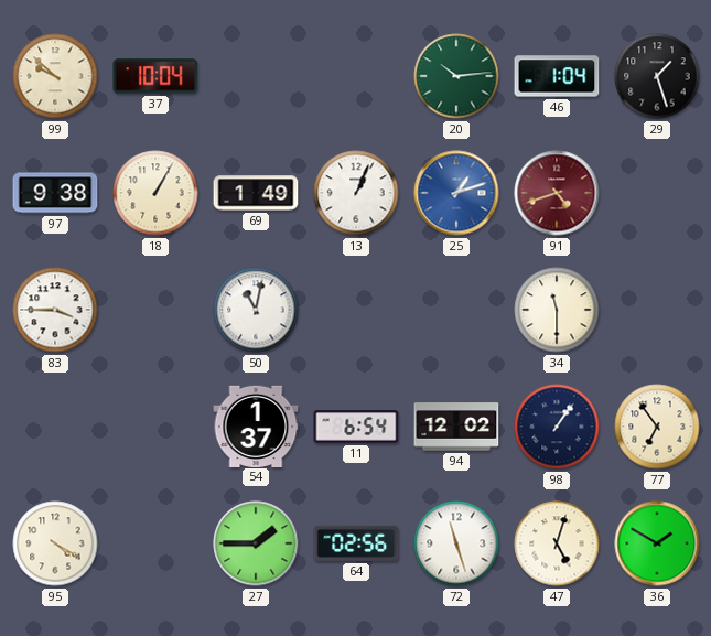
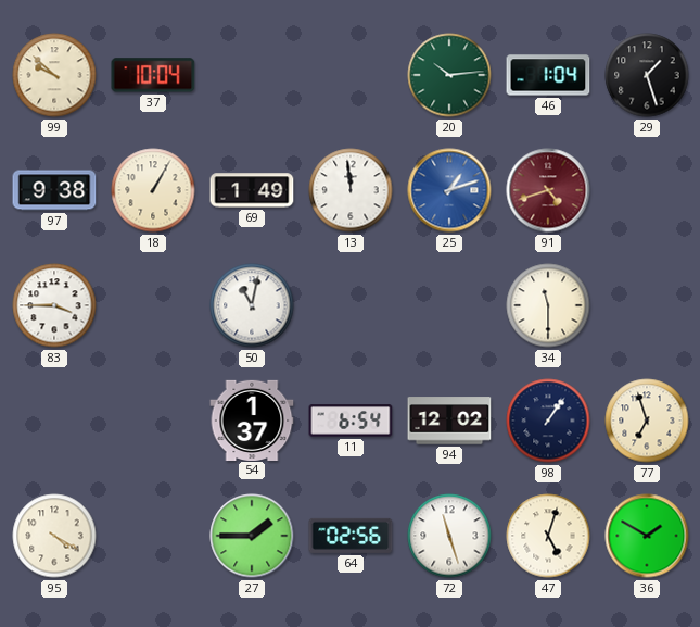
13: 1:04 -> 11:59
77: 6:54 -> 6:57
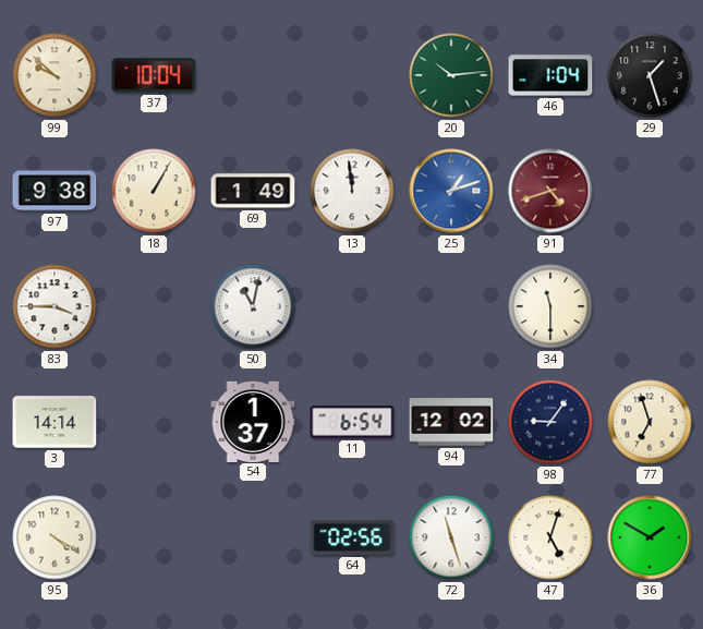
3: none -> 14:14
98: 1:06 -> 9:06
27: 1:45 -> none
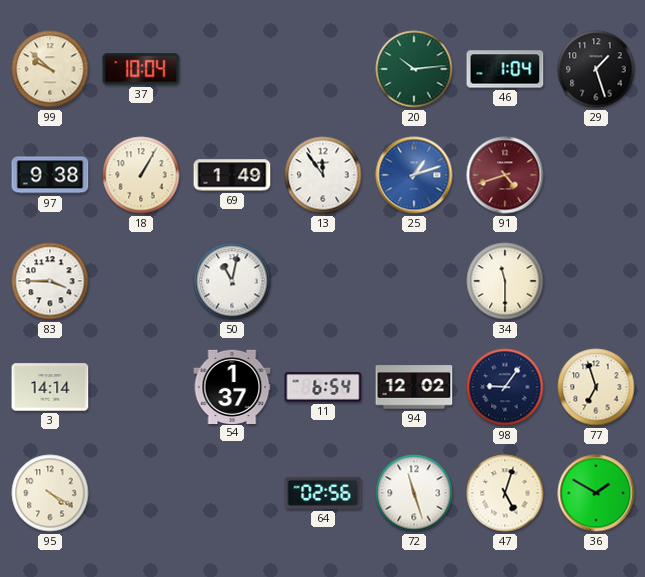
13: 11:59 -> 11:54
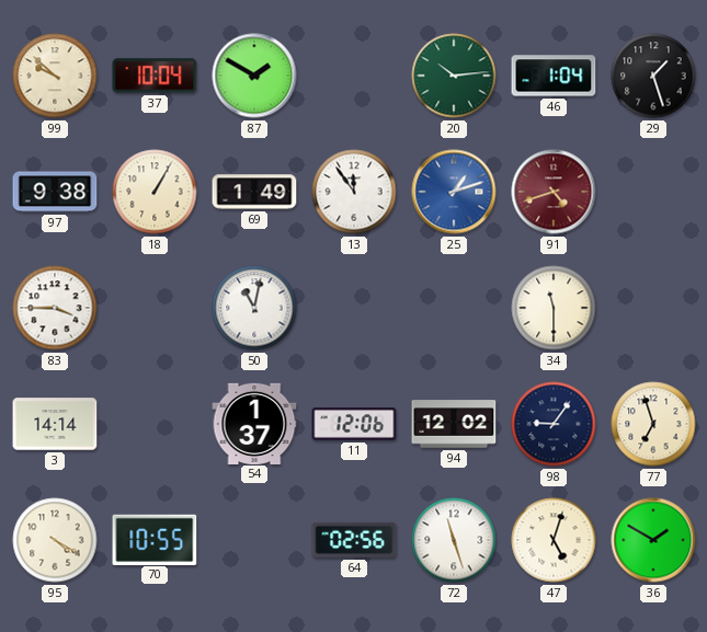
87: none -> 1:50
11: 6:54 -> 12:06
70: none -> 10:55
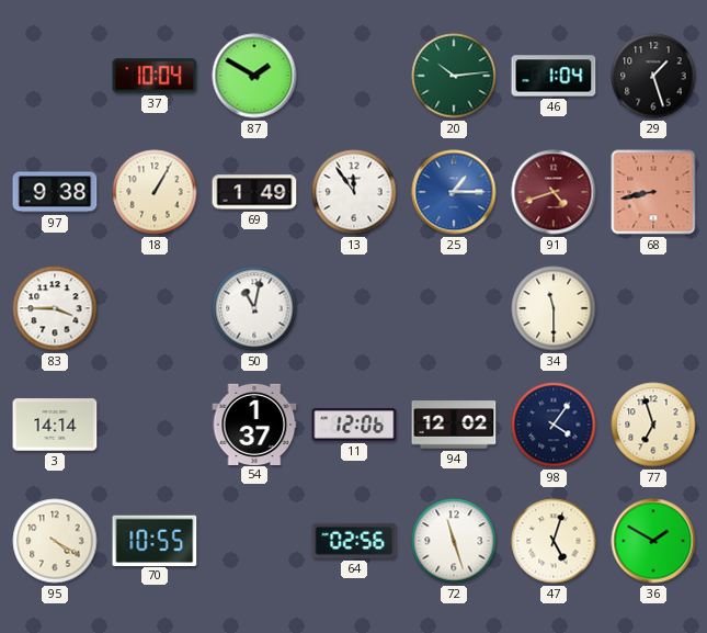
99: 9:52 -> none
25: 1:12 -> 1:15
68: none -> 8:43
98: 9:06 -> 4:06
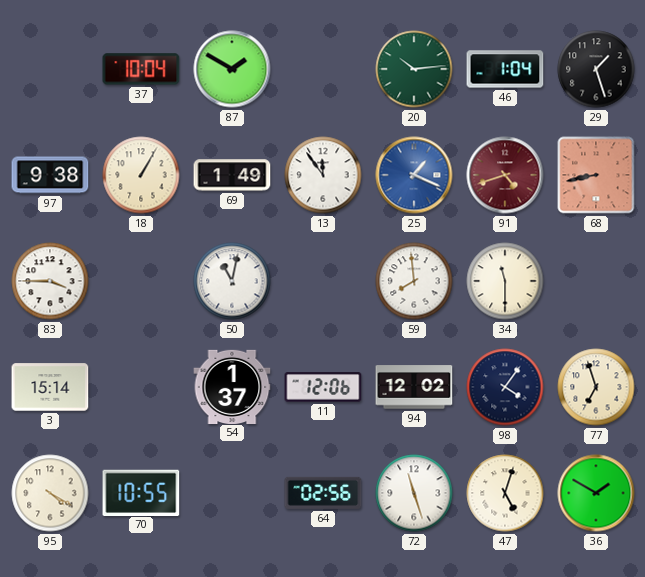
25: 1:15 -> 1:19
59: none -> 7:59
3: 14:14 -> 15:14
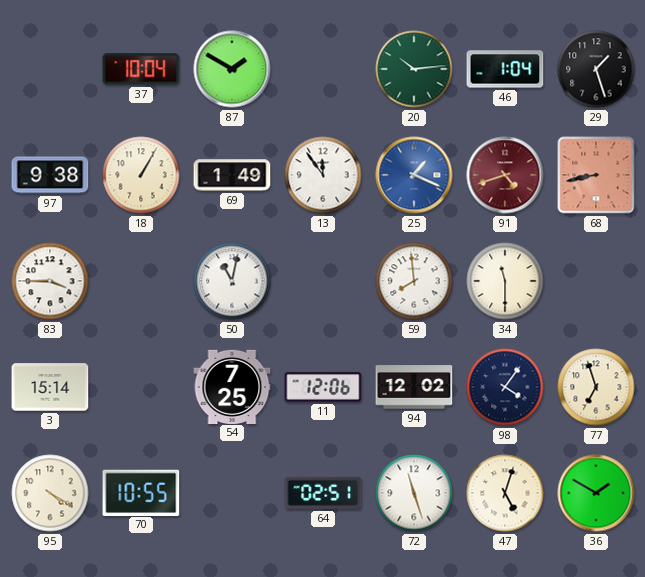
54: 1:37 -> 7:25
64: 02:56 -> 02:51
